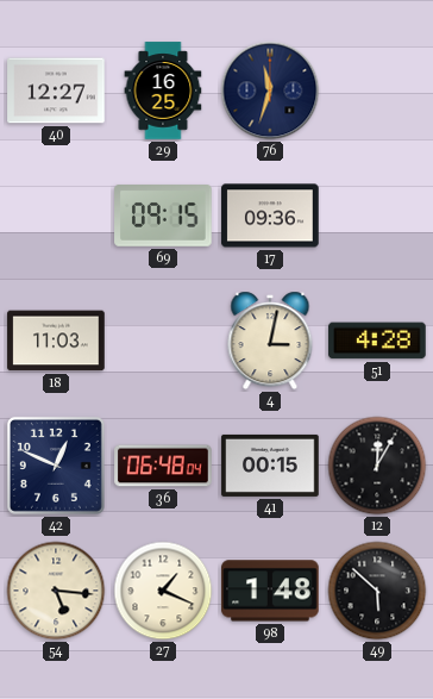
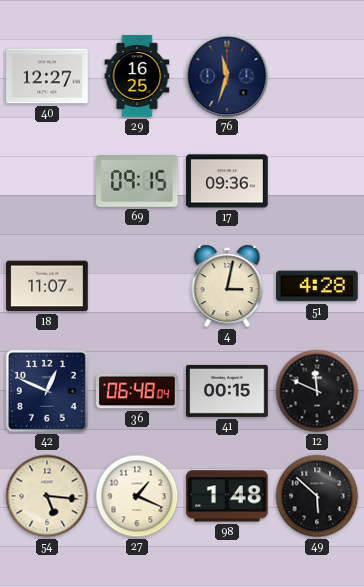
18: 11:03 -> 11:07
12: 12:05 -> 11:49
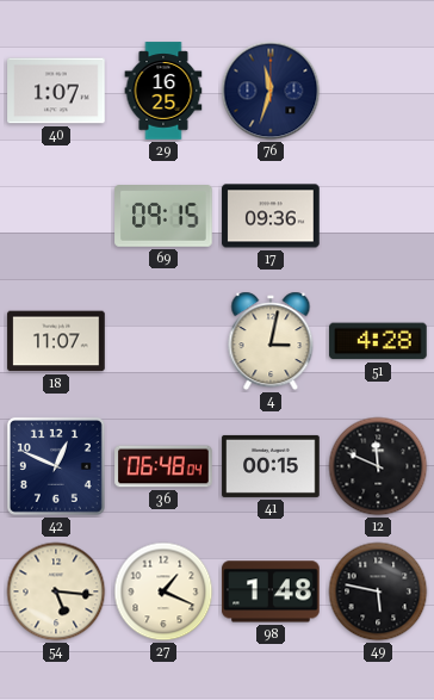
40: 12:27 -> 1:07
49: 5:52 -> 5:47
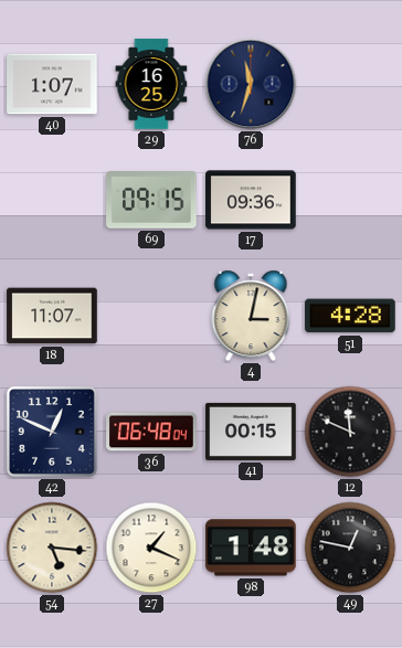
49: 5:47 -> 12:47
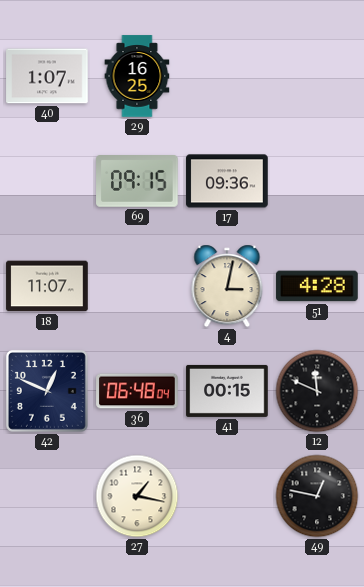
76: 11:33 -> none
54: 5:16 -> none
27: 1:19 -> 1:17
98: 1:48 -> none
